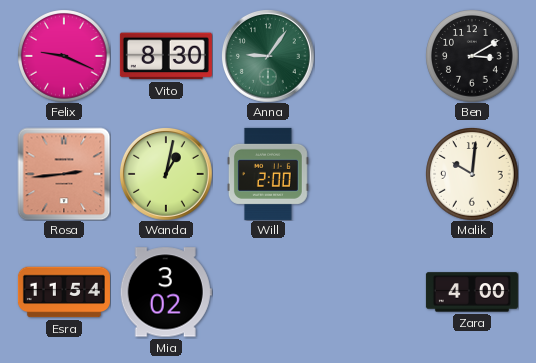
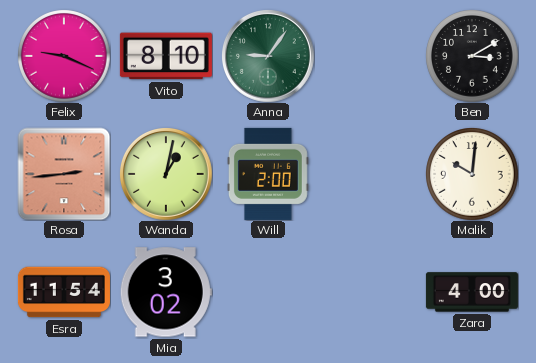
Vito: 8:30 -> 8:10
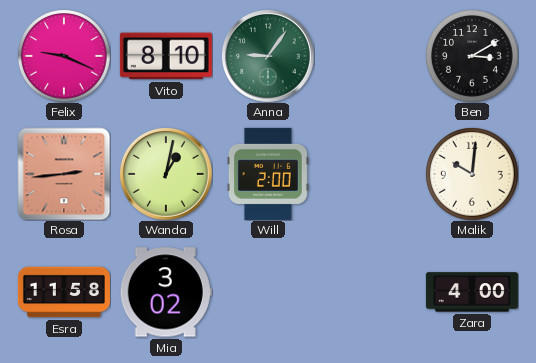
Esra: 11:54 -> 11:58
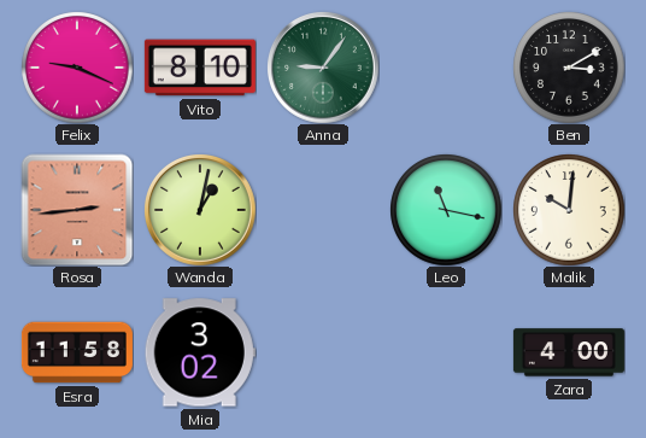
Will: 2:00 -> none
Leo: none -> 11:17
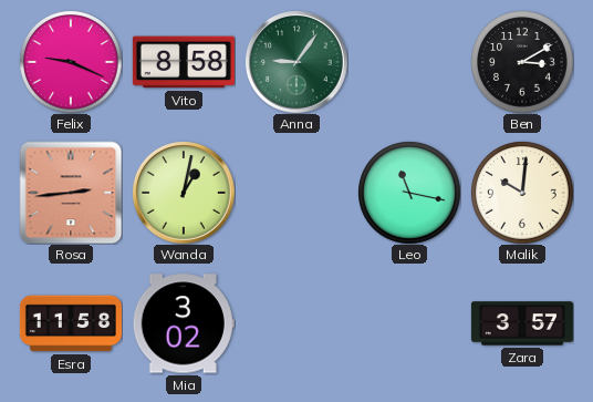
Vito: 8:10 -> 8:58
Zara: 4:00 -> 3:57
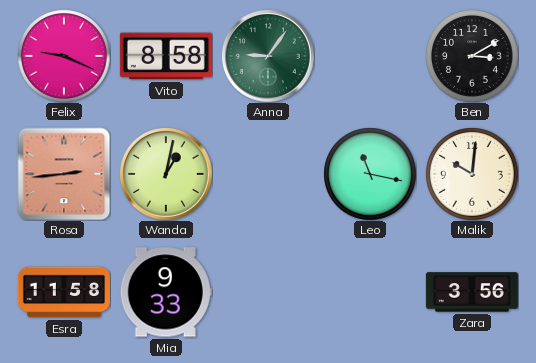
Mia: 3:02 -> 9:33
Zara: 3:57 -> 3:56
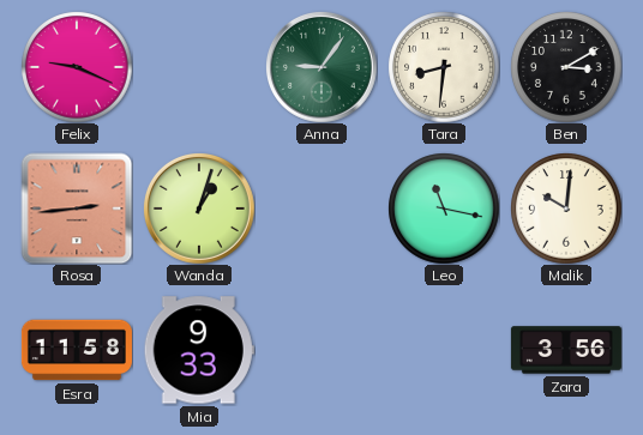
Vito: 8:58 -> none
Tara: none -> 8:31
Wanda: 1:02 -> 1:03
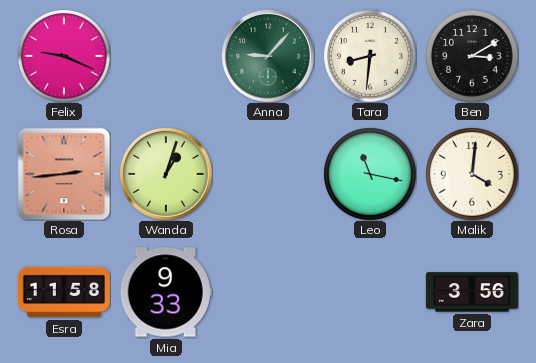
Anna: 9:06 -> 9:07
Malik: 10:01 -> 4:01
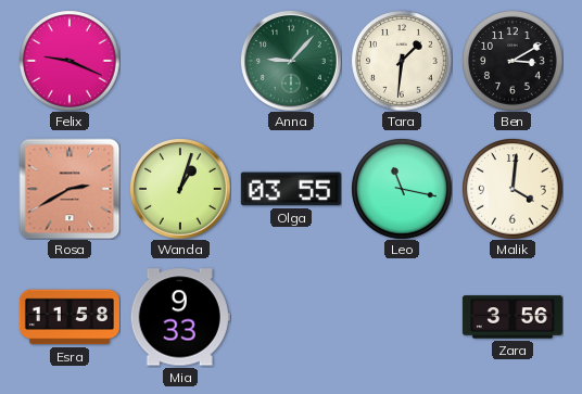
Tara: 8:31 -> 1:31
Rosa: 2:44 -> 2:40
Olga: none -> 03:55
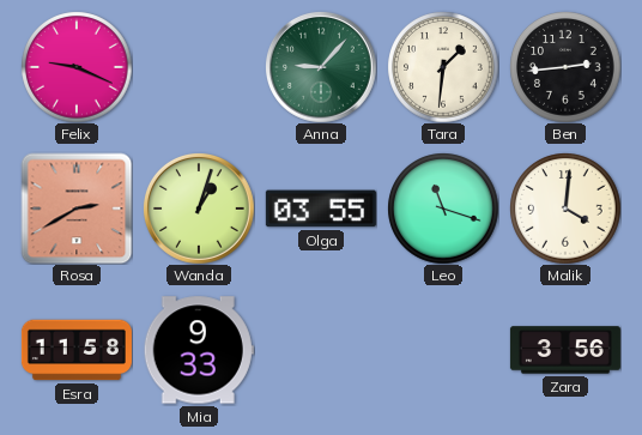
Ben: 3:10 -> 2:44
Leo: 11:17 -> 11:18
